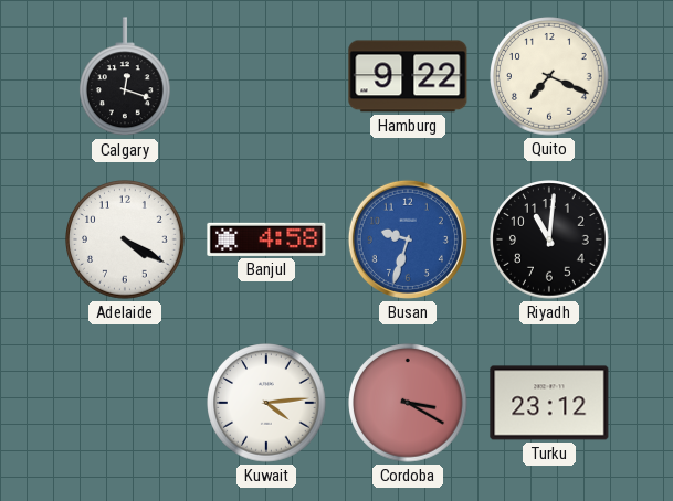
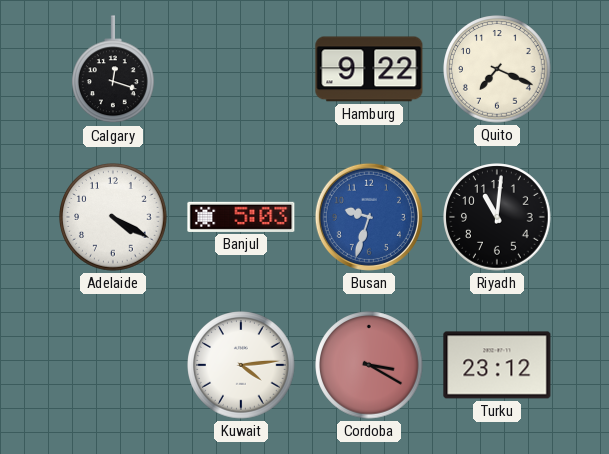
Banjul: 4:58 -> 5:03
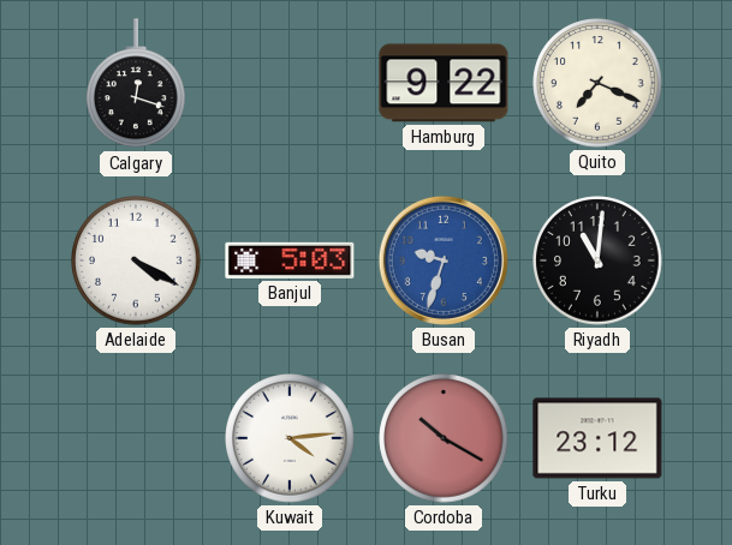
Cordoba: 3:20 -> 10:20
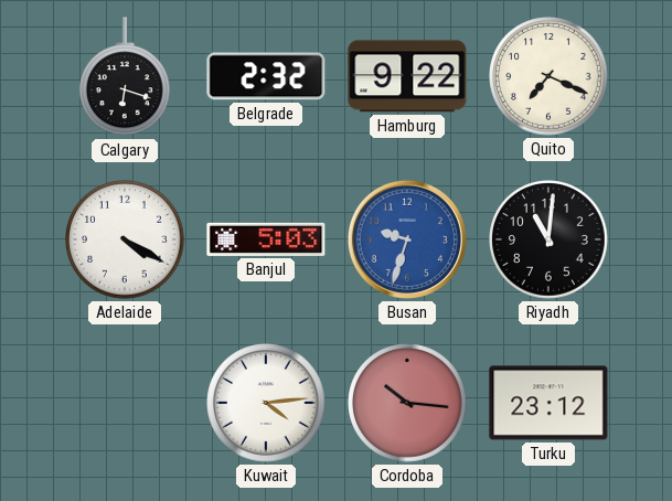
Calgary: 12:18 -> 6:18
Belgrade: none -> 2:32
Cordoba: 10:20 -> 10:16
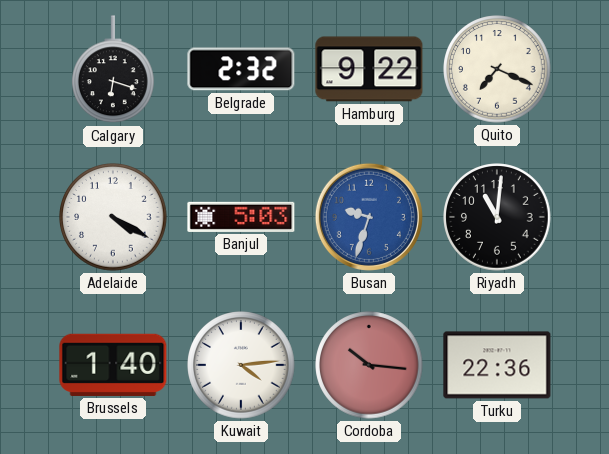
Brussels: none -> 1:40
Turku: 23:12 -> 22:36
